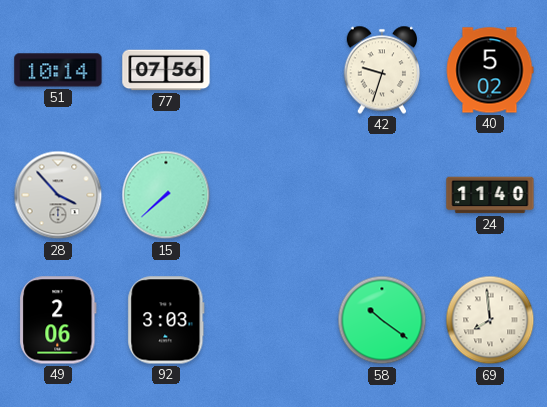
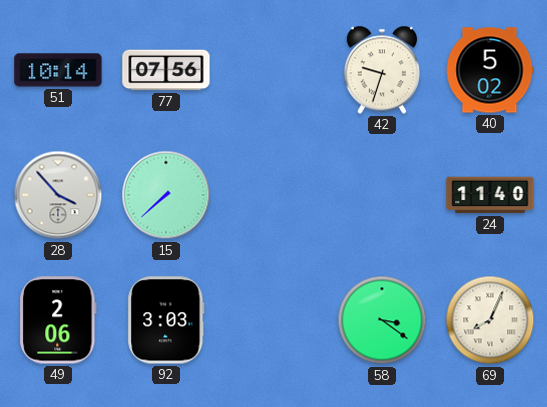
58: 10:21 -> 3:21
69: 7:59 -> 8:04
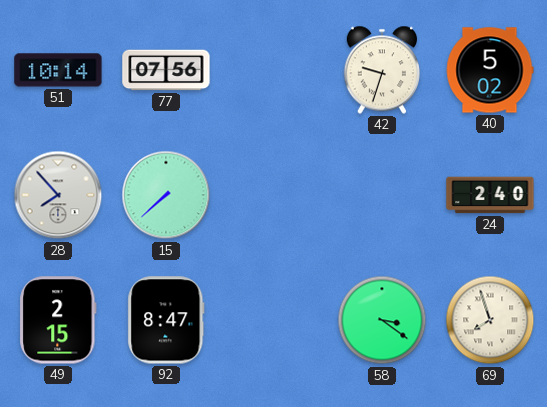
28: 3:53 -> 7:53
24: 11:40 -> 2:40
49: 2:06 -> 2:15
92: 3:03 -> 8:47
69: 8:04 -> 7:57
